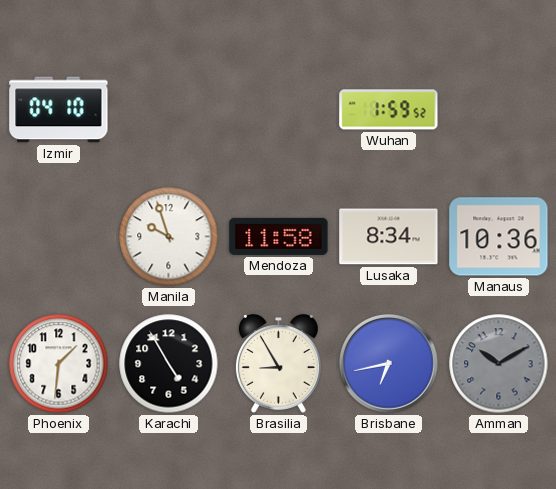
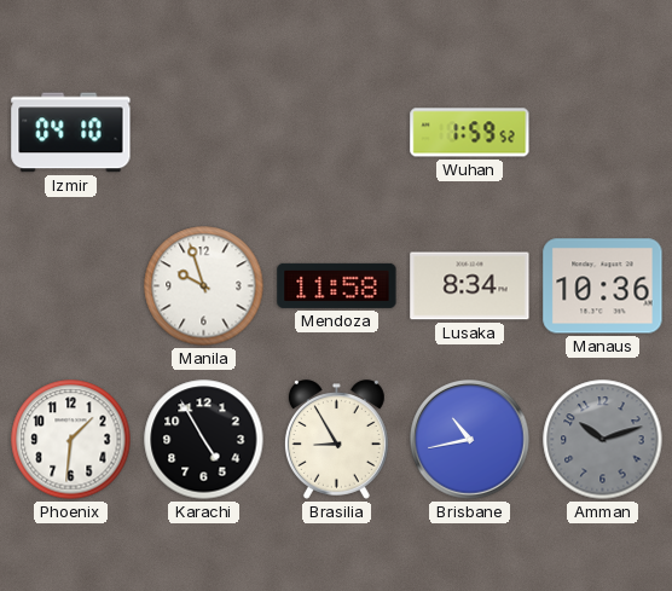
Brisbane: 6:43 -> 10:43
Amman: 10:10 -> 10:12
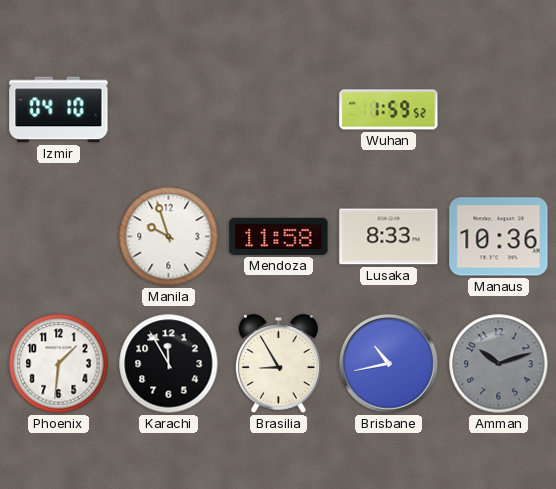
Lusaka: 8:34 -> 8:33
Karachi: 4:55 -> 11:55
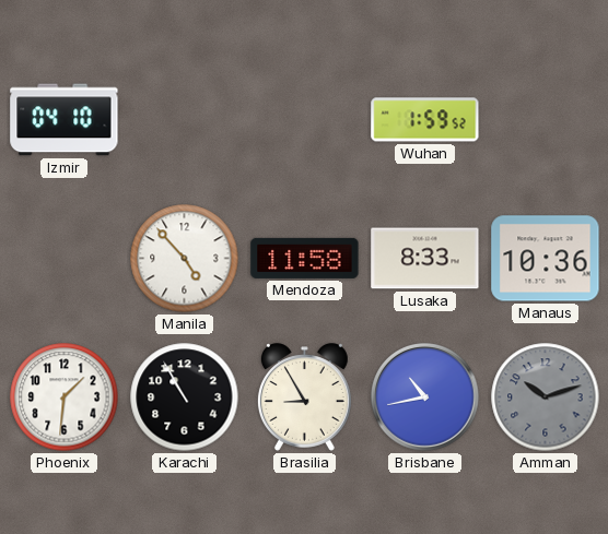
Manila: 9:57 -> 4:53
Karachi: 11:55 -> 10:55
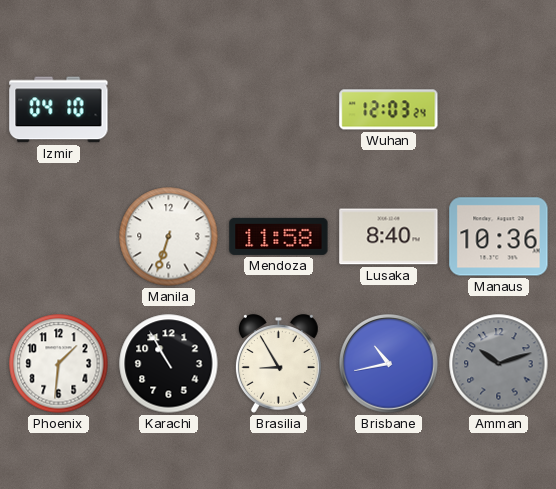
Wuhan: 1:59 -> 12:03
Manila: 4:53 -> 6:33
Lusaka: 8:33 -> 8:40
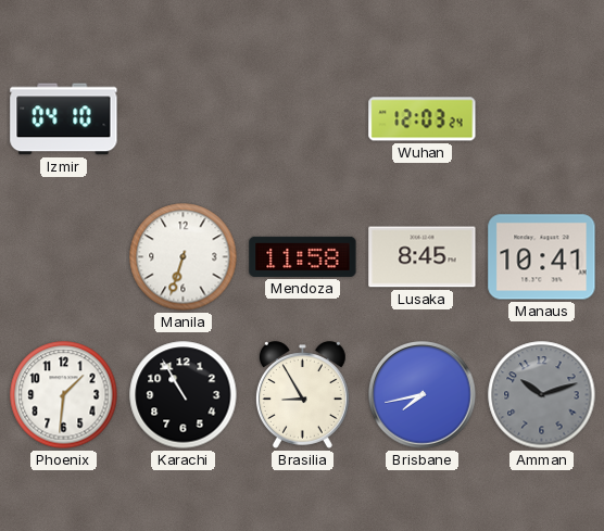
Lusaka: 8:40 -> 8:45
Manaus: 10:36 -> 10:41
Brisbane: 10:43 -> 7:43
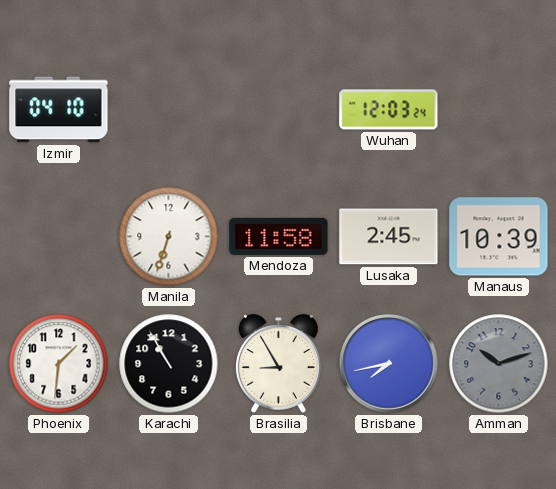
Lusaka: 8:45 -> 2:45
Manaus: 10:41 -> 10:39
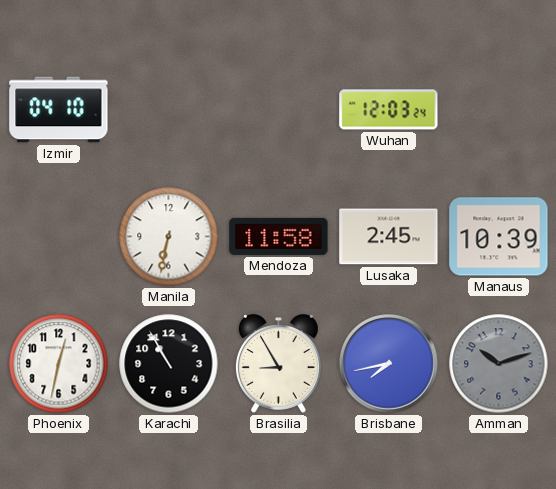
Manila: 6:33 -> 6:32
Phoenix: 1:31 -> 12:32
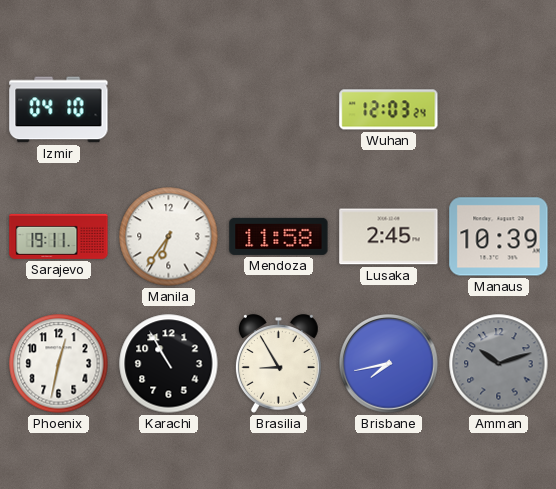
Sarajevo: none -> 19:11
Manila: 6:32 -> 6:36
